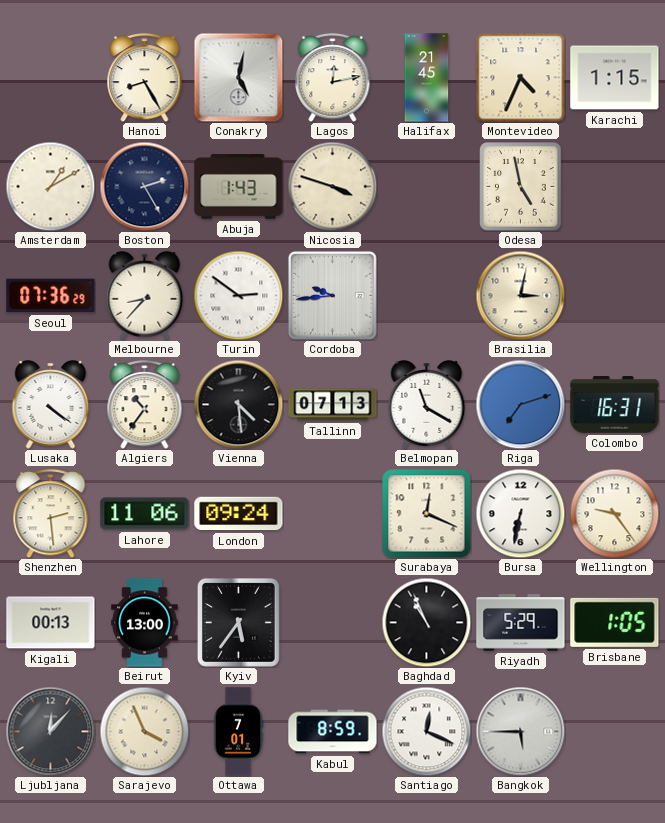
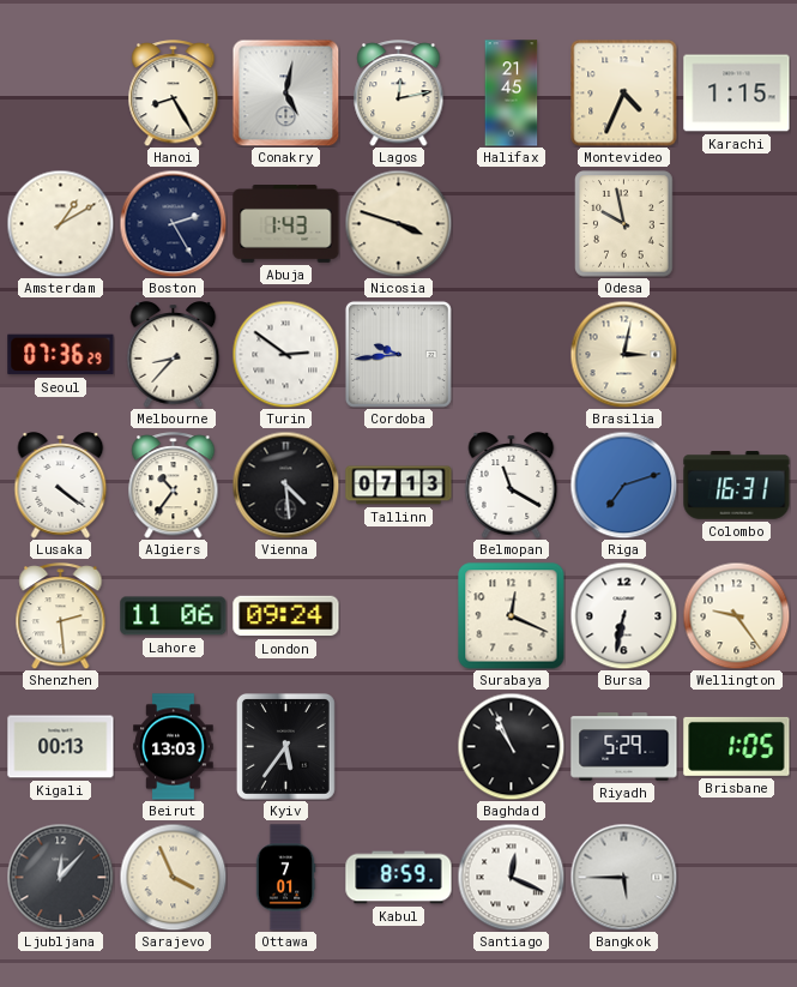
Odesa: 4:58 -> 9:58
Beirut: 13:00 -> 13:03
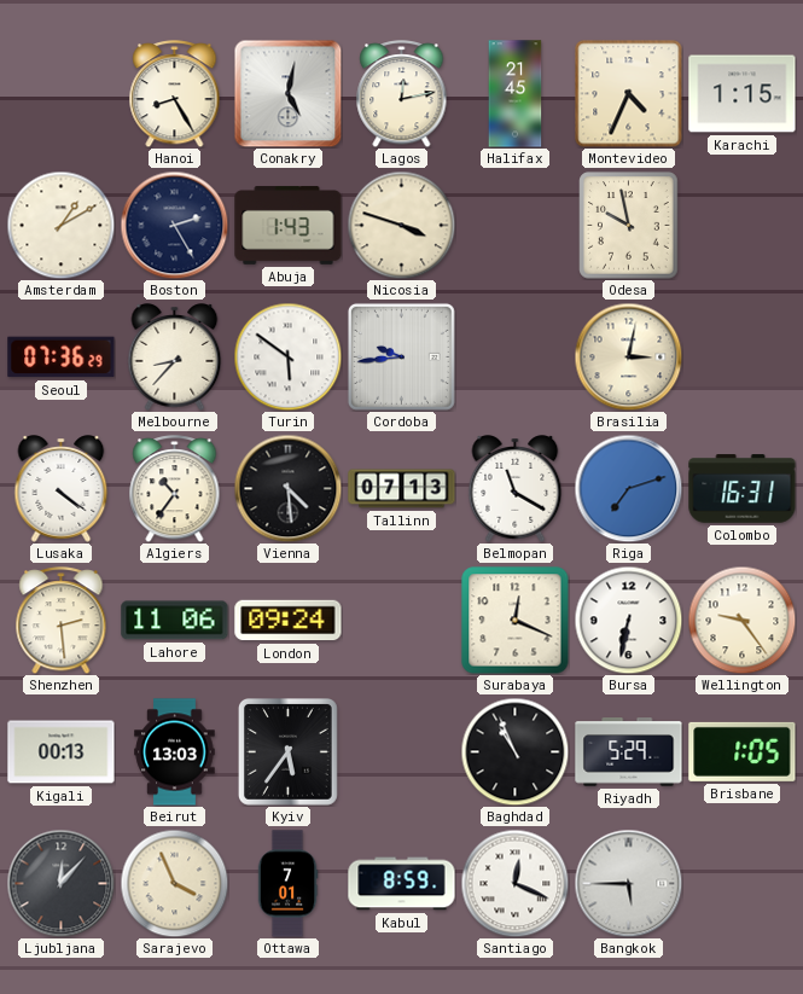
Turin: 2:51 -> 5:51
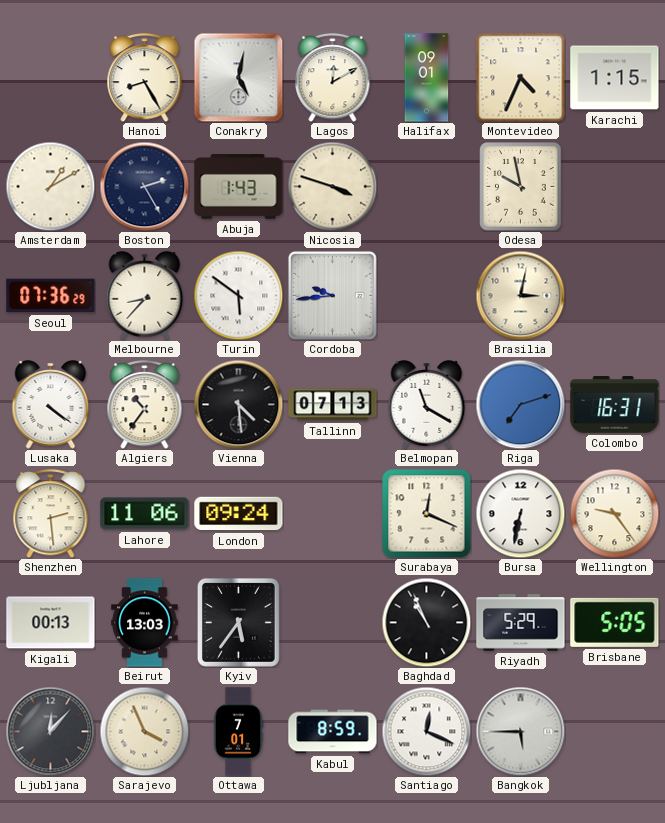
Lagos: 12:13 -> 12:10
Halifax: 21:45 -> 09:01
Brisbane: 1:05 -> 5:05
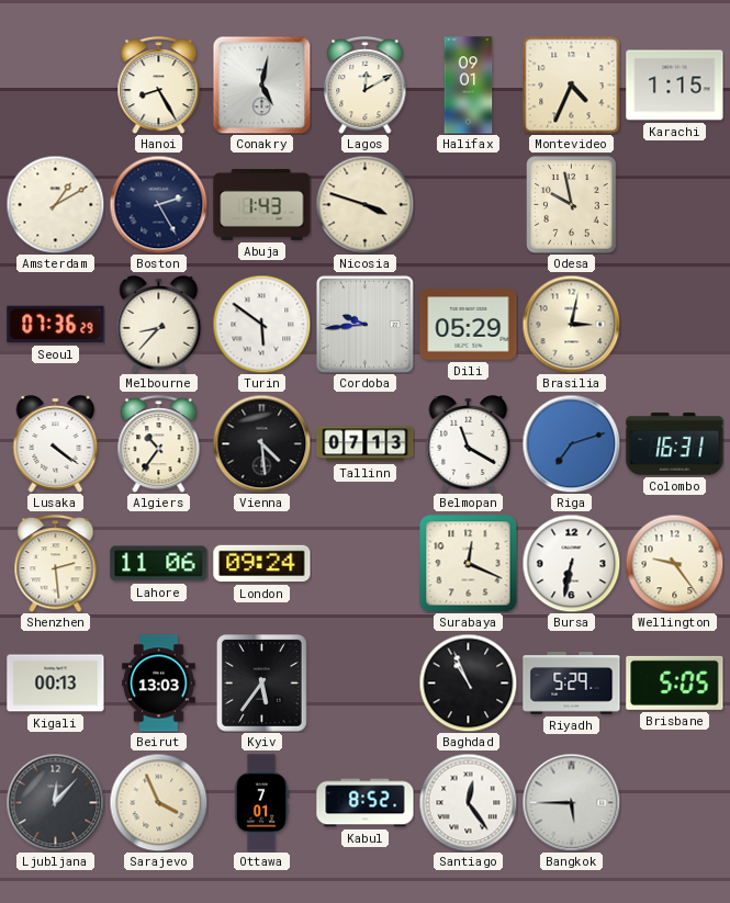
Dili: none -> 05:29
Kabul: 8:59 -> 8:52
Santiago: 12:19 -> 12:24
